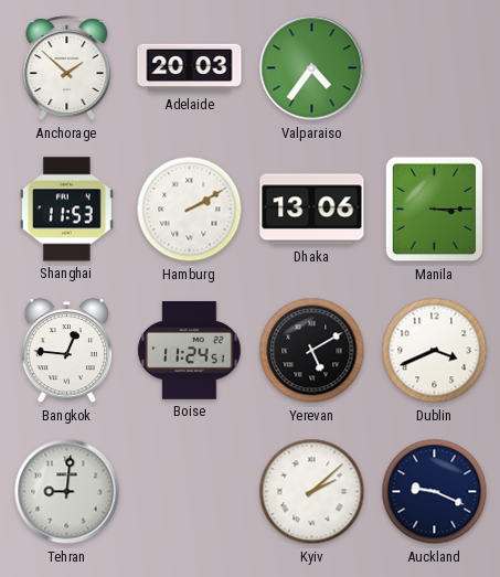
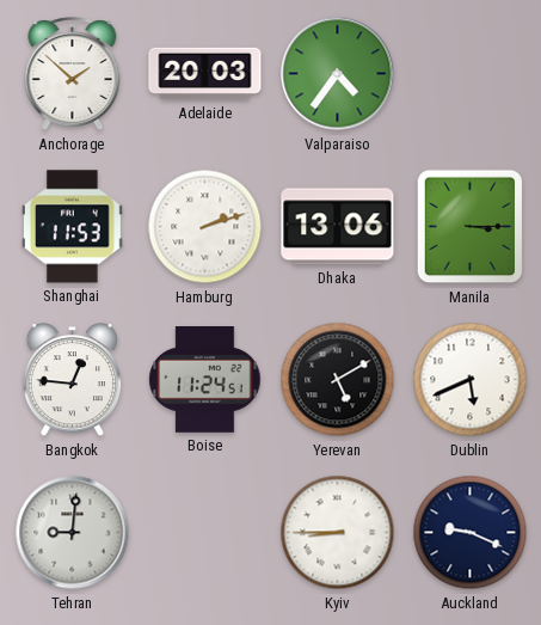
Hamburg: 2:10 -> 2:12
Dublin: 3:41 -> 5:41
Kyiv: 2:08 -> 8:45
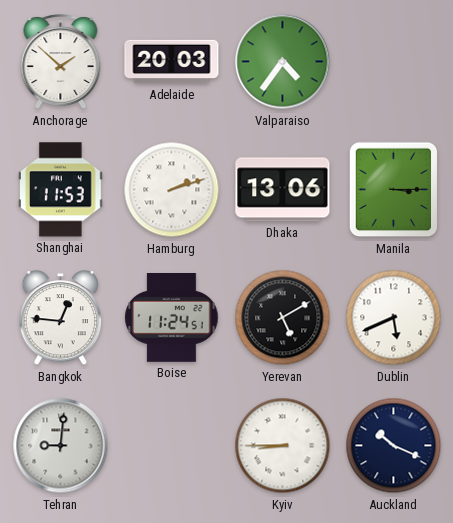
Auckland: 9:19 -> 10:19
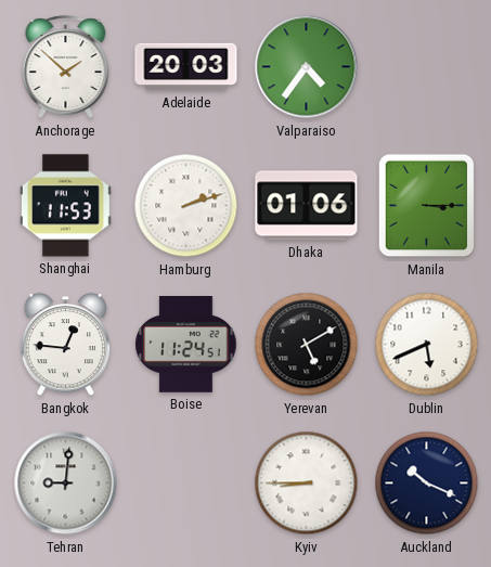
Dhaka: 13:06 -> 01:06
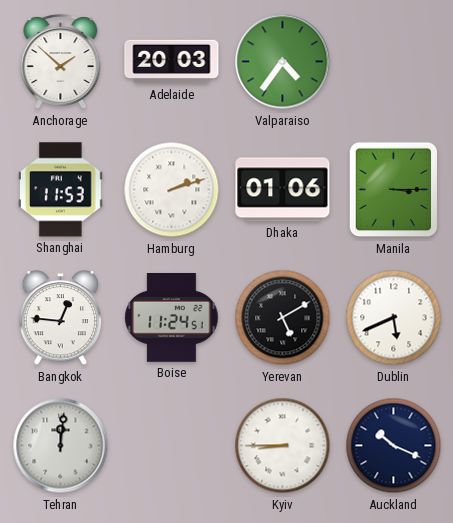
Tehran: 9:01 -> 12:01
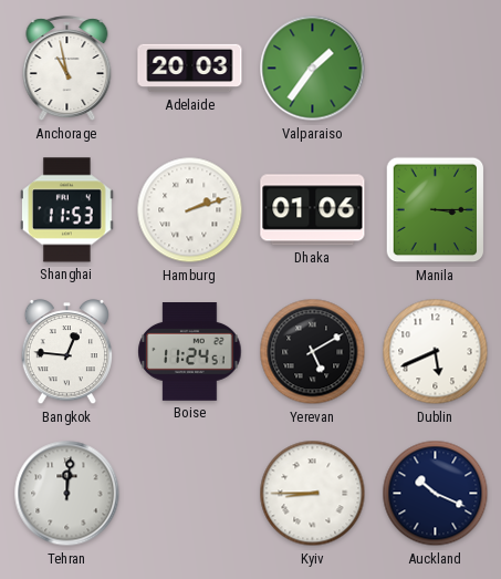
Anchorage: 1:52 -> 10:58
Valparaiso: 4:36 -> 1:36
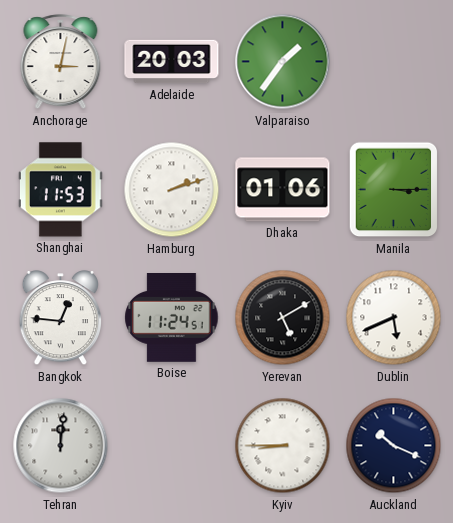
Anchorage: 10:58 -> 3:02
